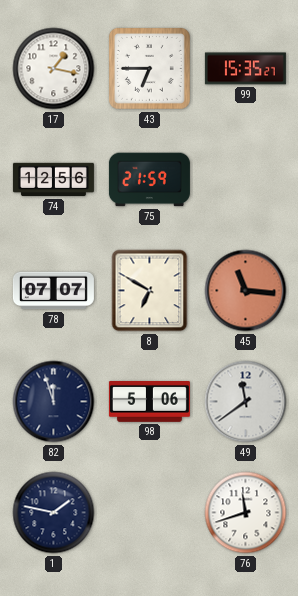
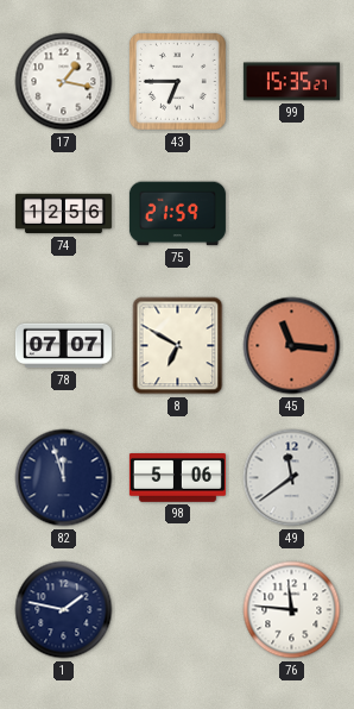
76: 11:42 -> 11:46
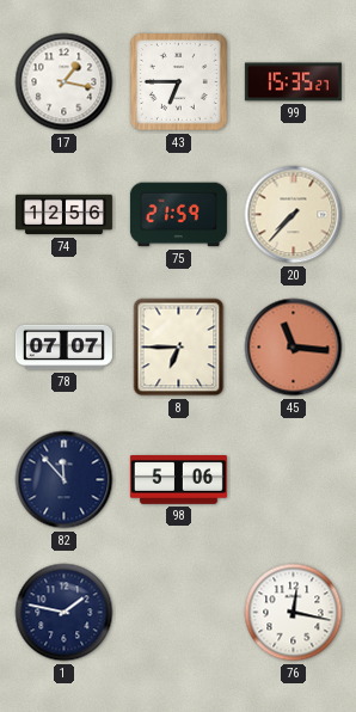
20: none -> 7:37
8: 6:50 -> 6:45
82: 11:57 -> 11:53
49: 11:39 -> none
76: 11:46 -> 12:17
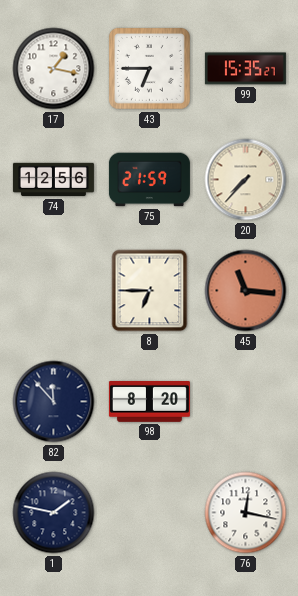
78: 07:07 -> none
98: 5:06 -> 8:20
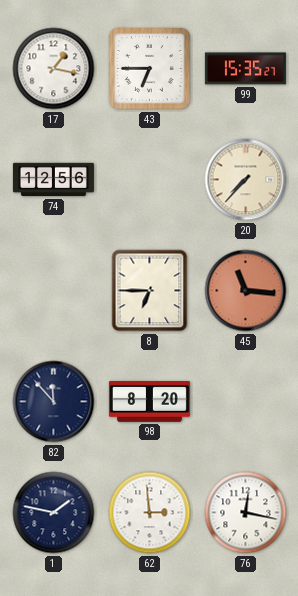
75: 21:59 -> none
62: none -> 2:59
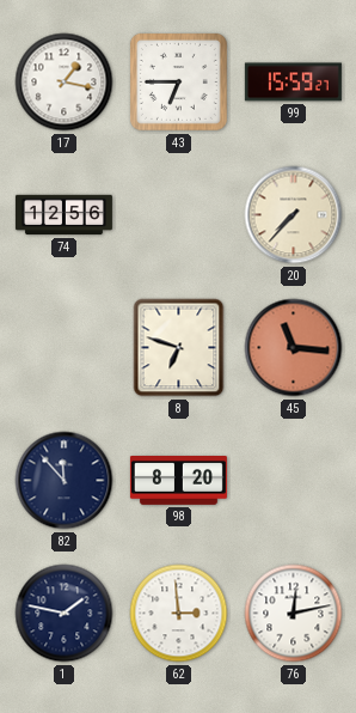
99: 15:35 -> 15:59
8: 6:45 -> 6:48
76: 12:17 -> 12:13
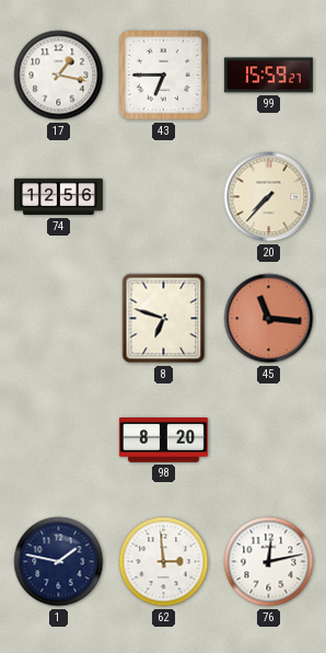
82: 11:53 -> none
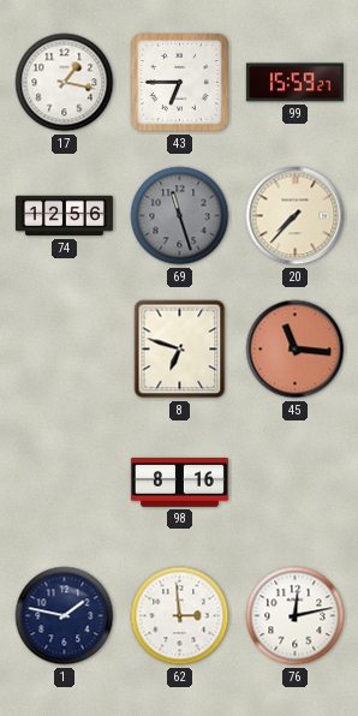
69: none -> 11:27
98: 8:20 -> 8:16
